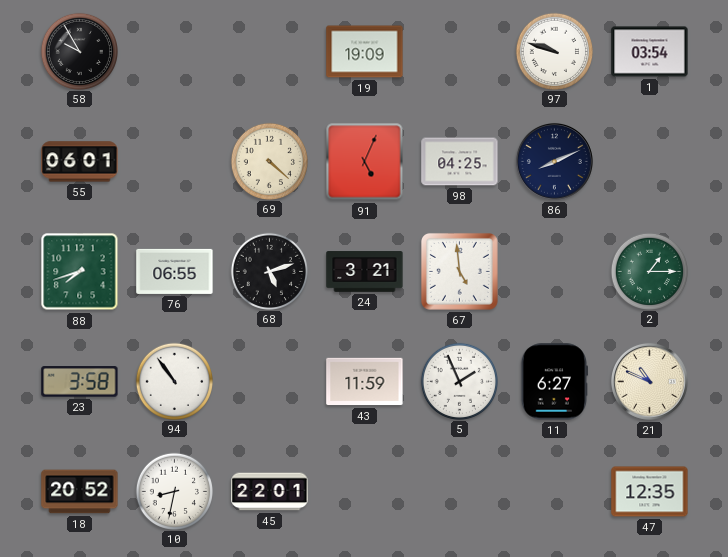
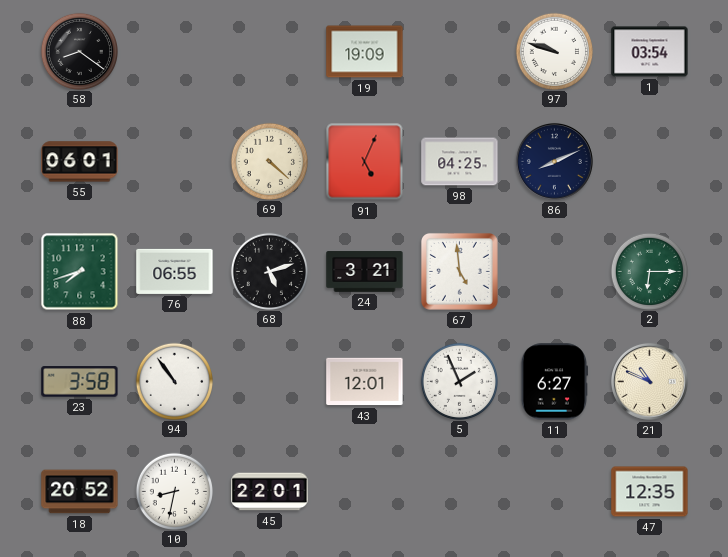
58: 9:55 -> 8:21
2: 1:15 -> 6:15
43: 11:59 -> 12:01
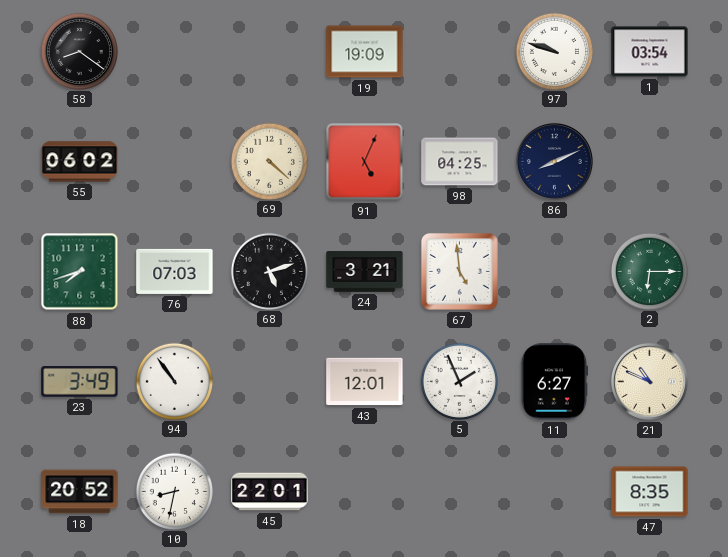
55: 06:01 -> 06:02
76: 06:55 -> 07:03
23: 3:58 -> 3:49
47: 12:35 -> 8:35
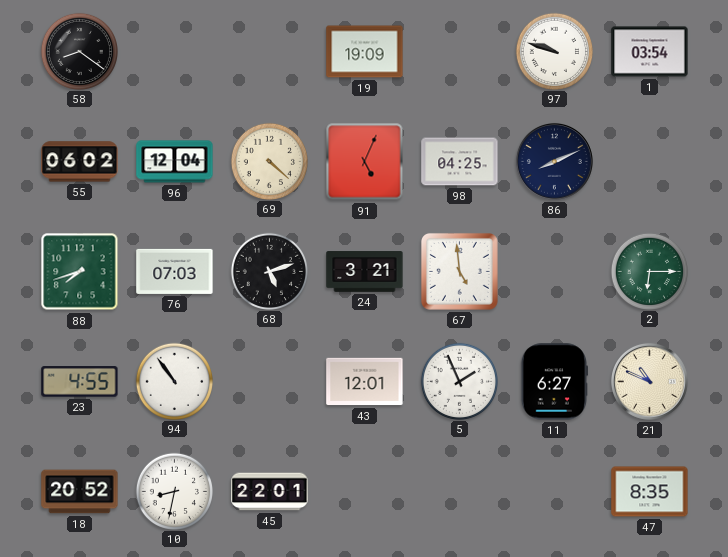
96: none -> 12:04
23: 3:49 -> 4:55
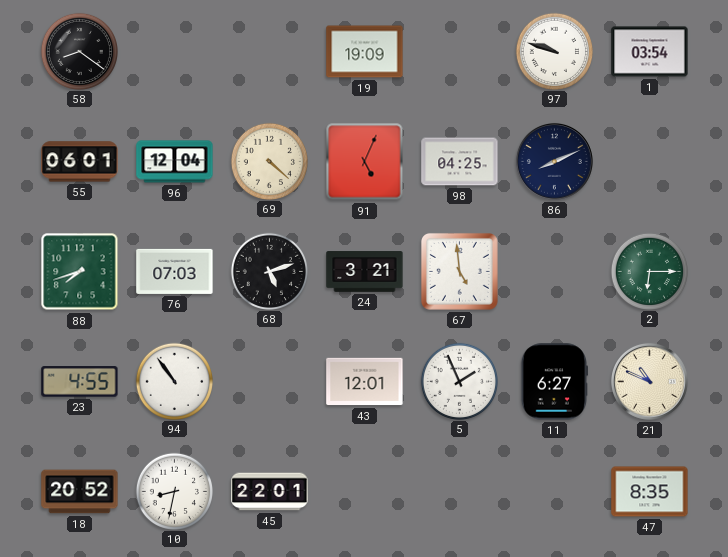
55: 06:02 -> 06:01
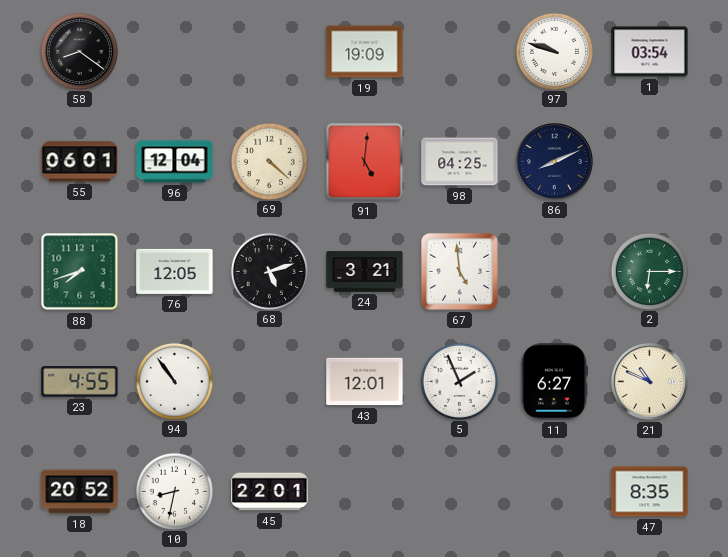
91: 5:04 -> 5:01
76: 07:03 -> 12:05
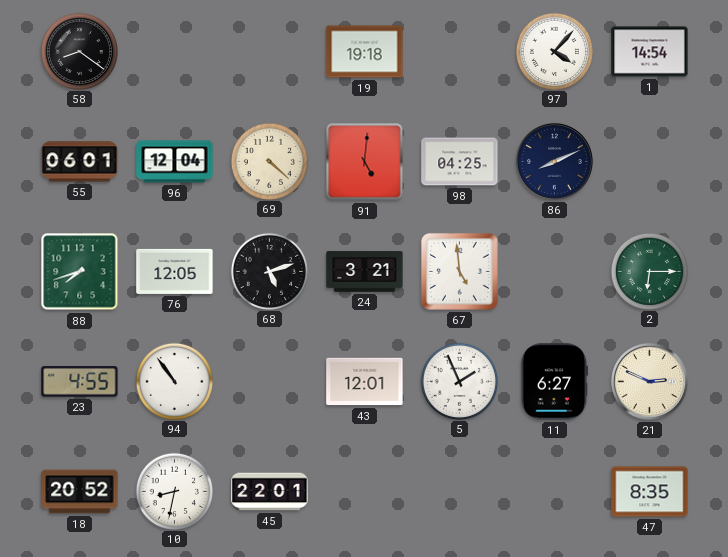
19: 19:09 -> 19:18
97: 9:48 -> 4:07
1: 03:54 -> 14:54
21: 10:49 -> 2:49
